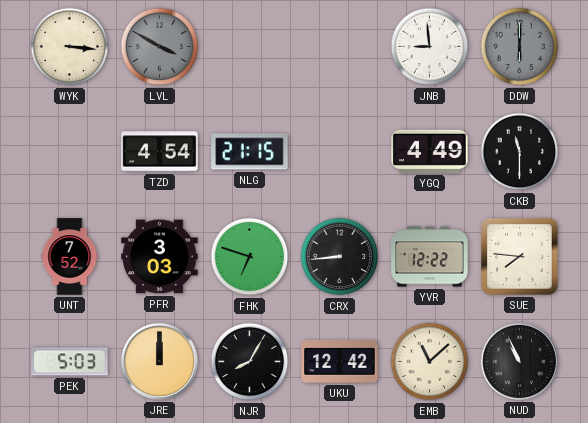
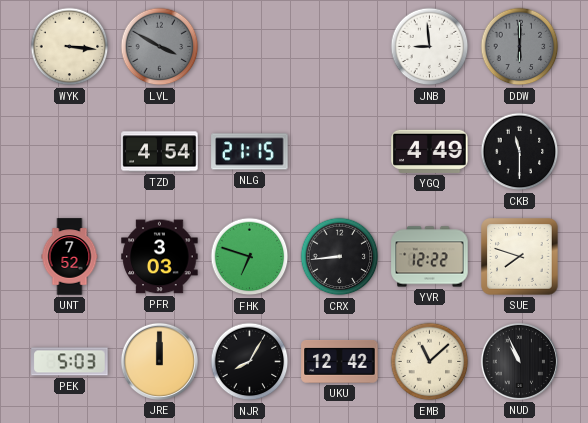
SUE: 7:46 -> 7:48
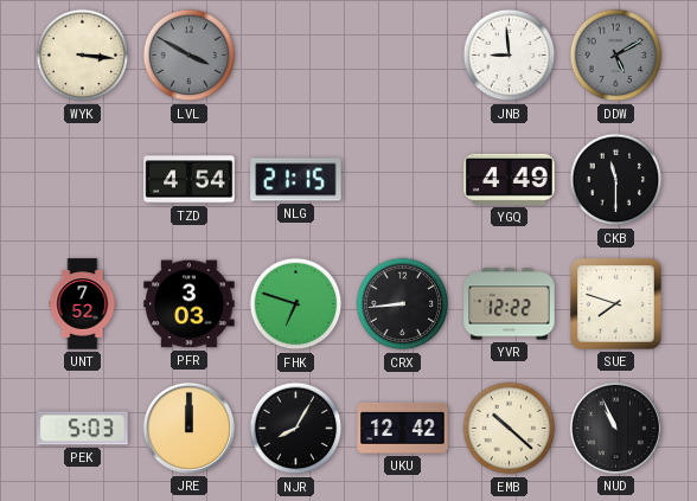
DDW: 6:00 -> 5:10
EMB: 11:08 -> 10:22
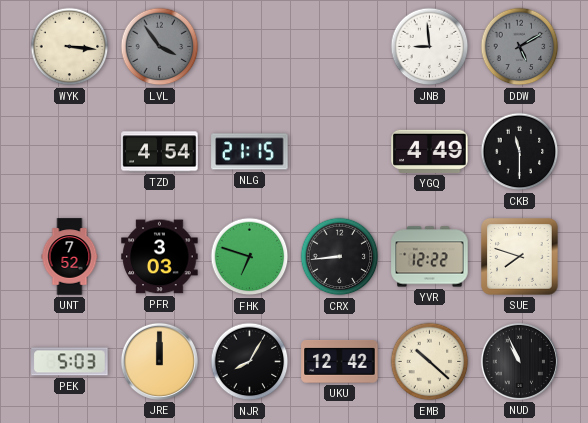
LVL: 3:50 -> 3:54
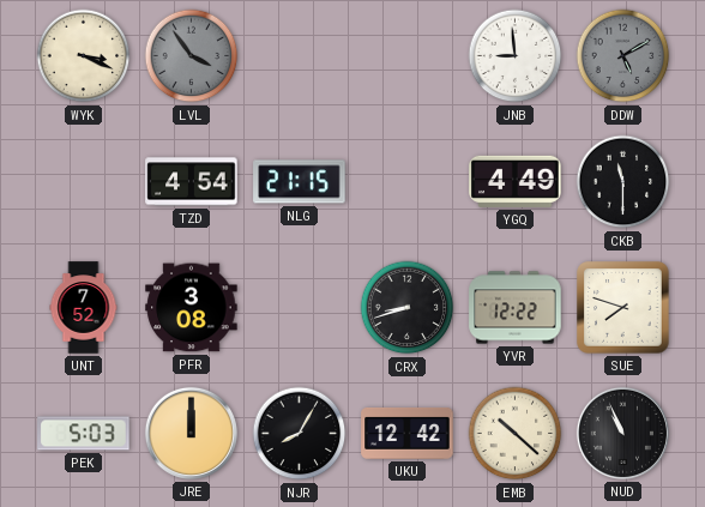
WYK: 3:16 -> 3:19
PFR: 3:03 -> 3:08
FHK: 6:48 -> none
CRX: 8:44 -> 8:42
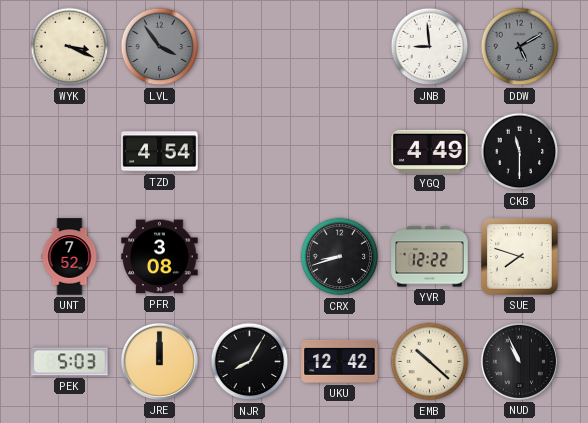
NLG: 21:15 -> none
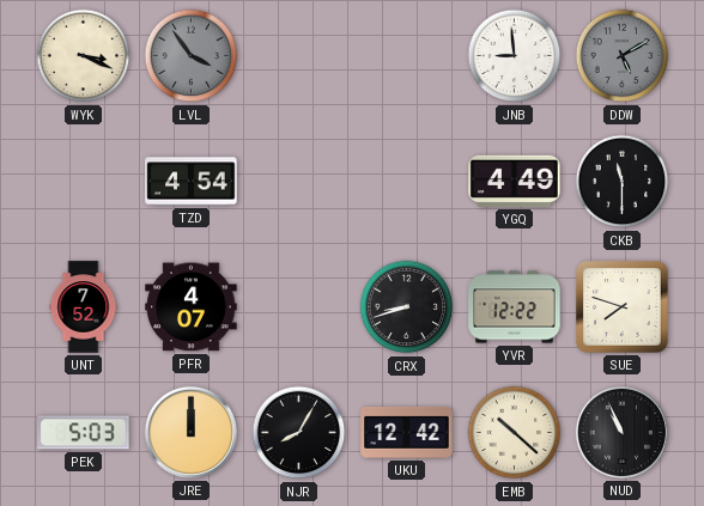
PFR: 3:08 -> 4:07
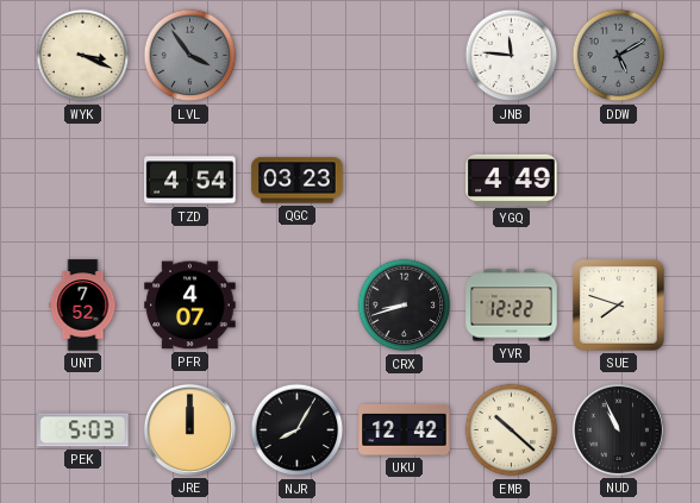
JNB: 8:59 -> 11:46
QGC: none -> 03:23
CKB: 11:30 -> none
